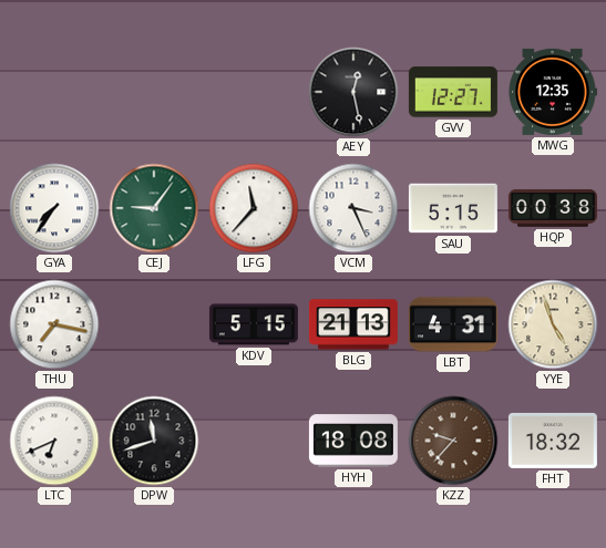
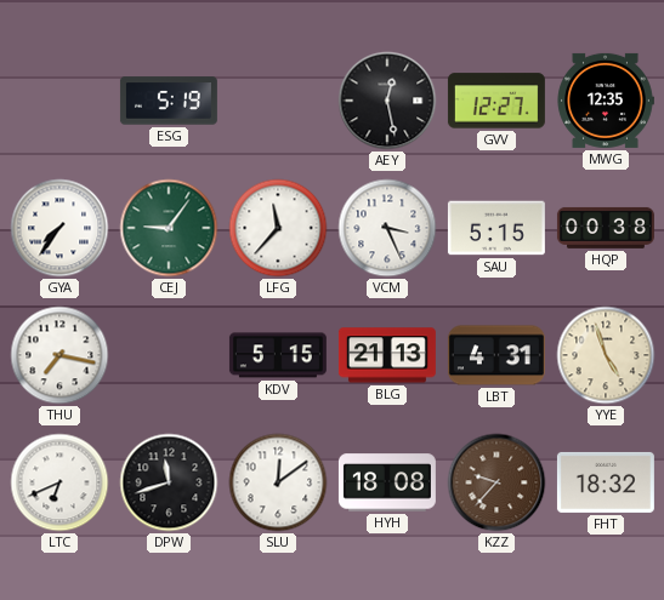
ESG: none -> 5:19
SLU: none -> 12:09
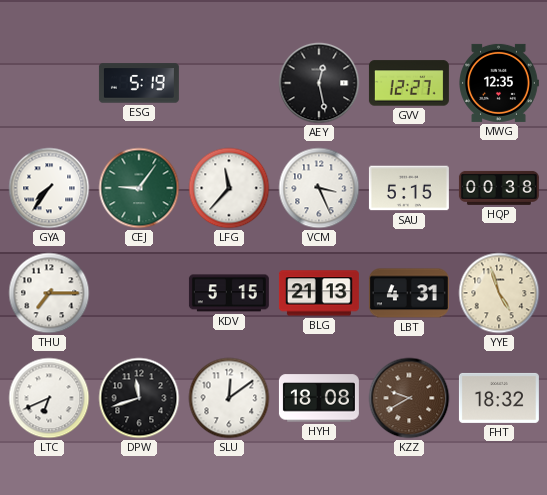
THU: 7:17 -> 7:15
KZZ: 9:37 -> 9:40
